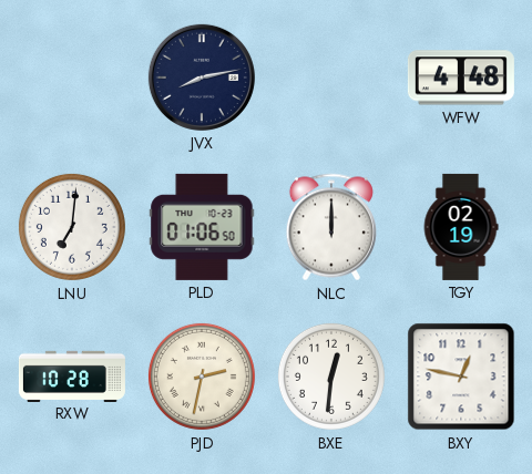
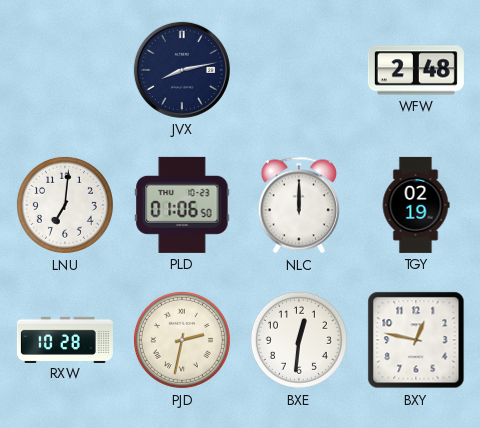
WFW: 4:48 -> 2:48
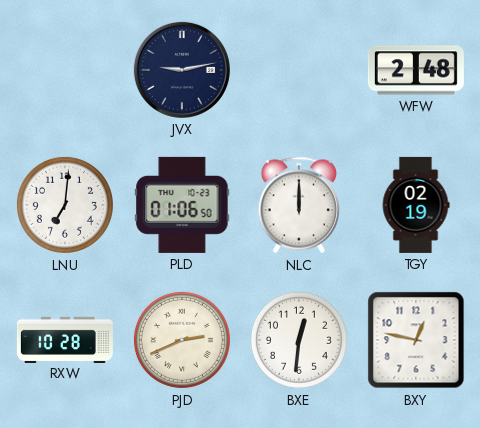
JVX: 8:13 -> 9:13
PJD: 2:32 -> 2:41
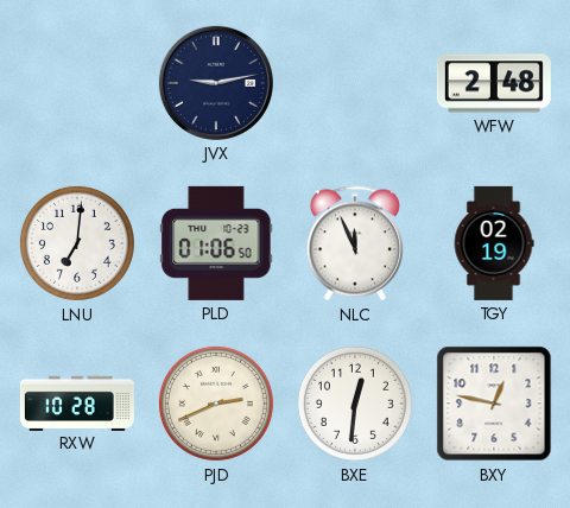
NLC: 12:00 -> 11:56
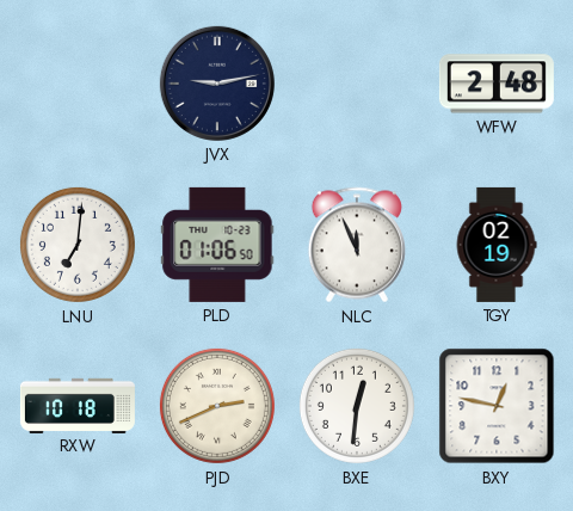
RXW: 10:28 -> 10:18
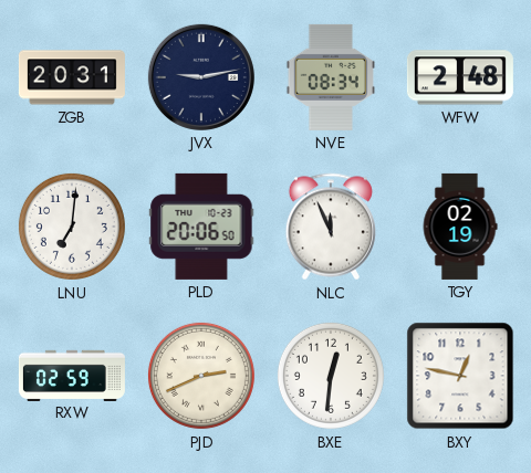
ZGB: none -> 20:31
NVE: none -> 08:34
PLD: 01:06 -> 20:06
RXW: 10:18 -> 02:59
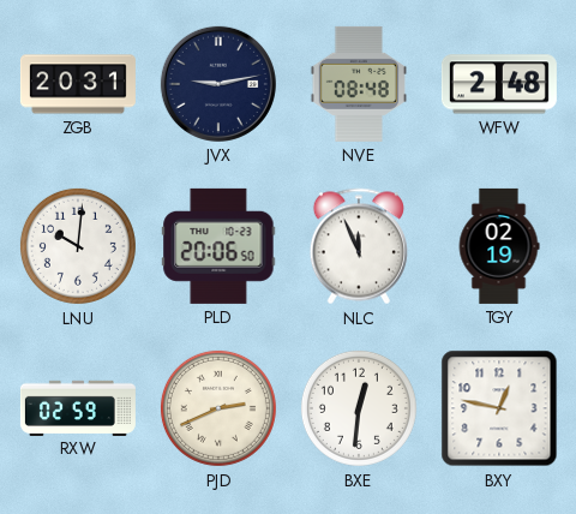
NVE: 08:34 -> 08:48
LNU: 7:01 -> 10:01
